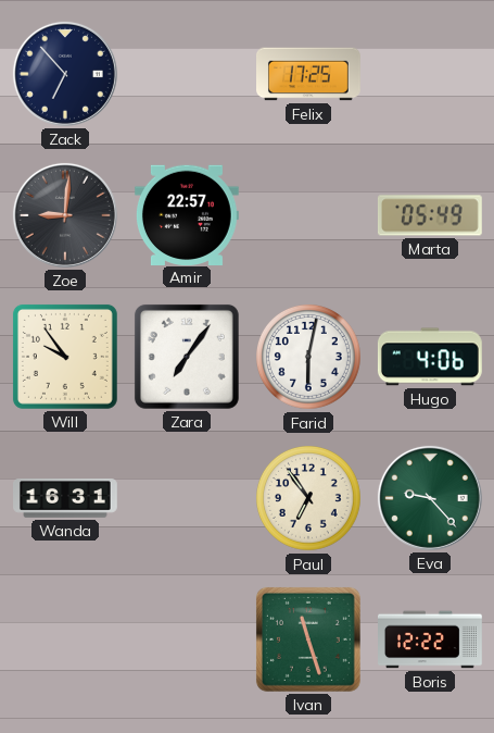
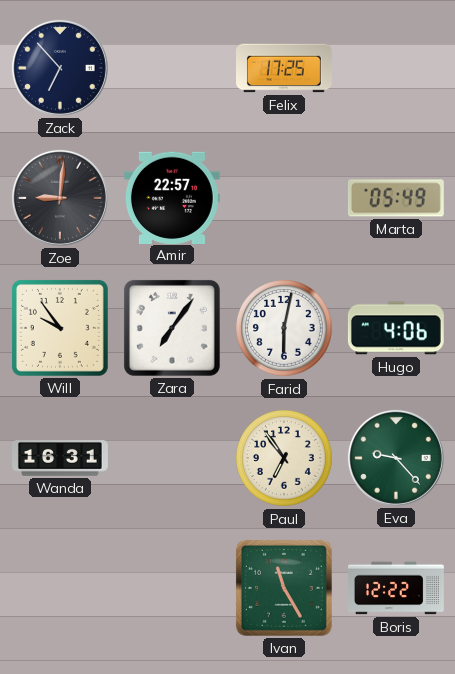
Ivan: 11:27 -> 11:25
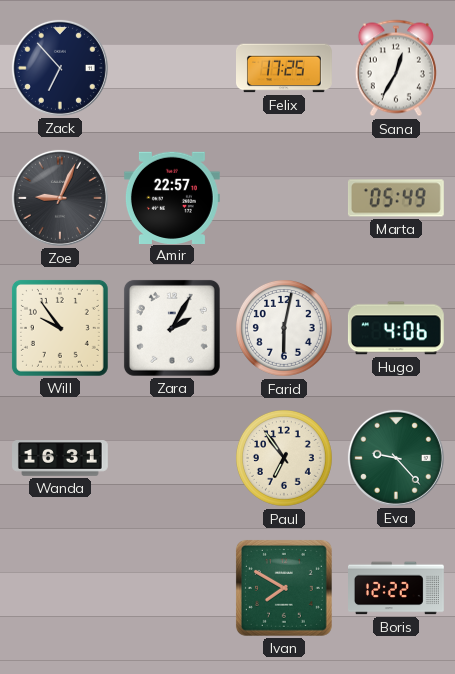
Sana: none -> 12:35
Zoe: 9:01 -> 9:04
Zara: 7:06 -> 2:05
Ivan: 11:25 -> 7:50
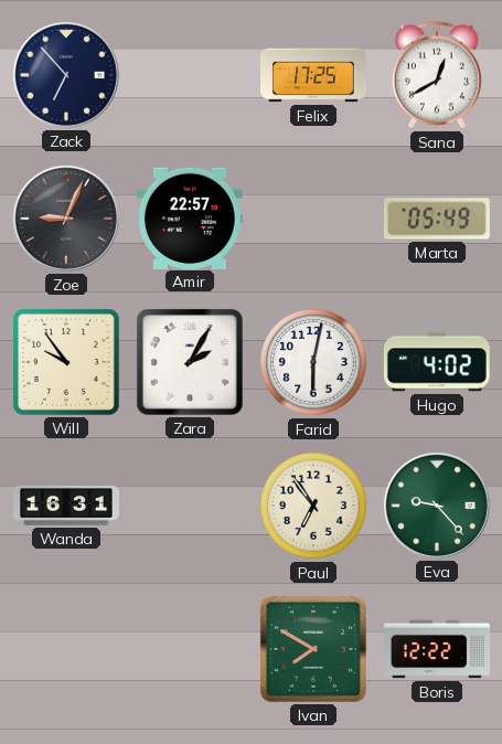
Sana: 12:35 -> 12:40
Hugo: 4:06 -> 4:02
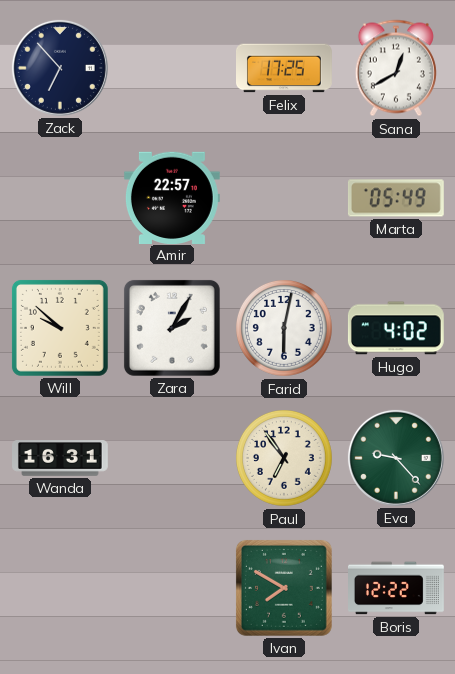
Zoe: 9:04 -> none
Will: 9:54 -> 9:52
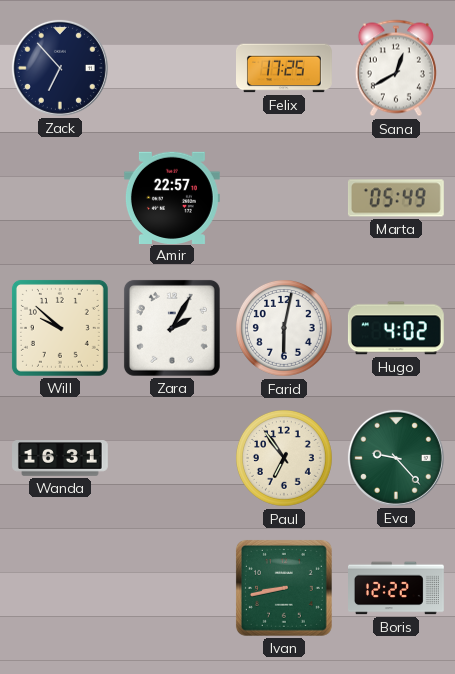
Ivan: 7:50 -> 8:43
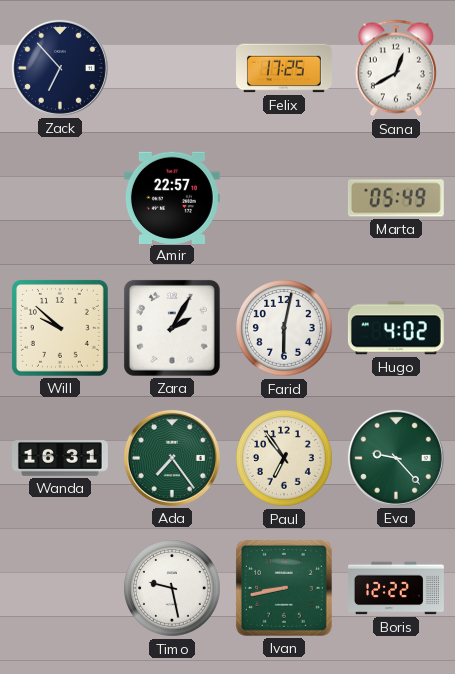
Ada: none -> 7:24
Timo: none -> 9:28
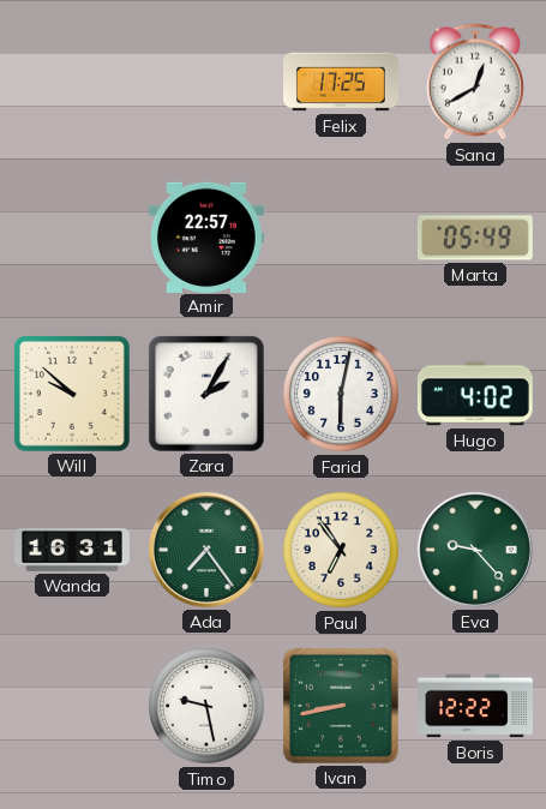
Zack: 6:53 -> none
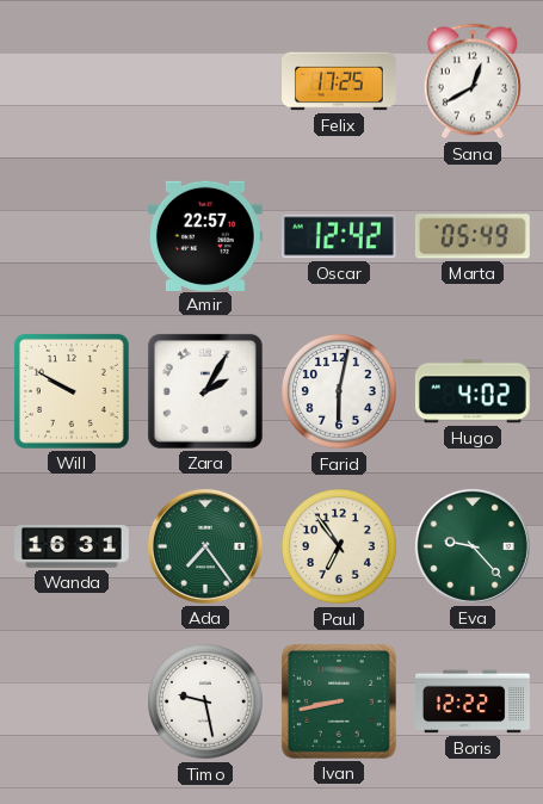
Oscar: none -> 12:42
Will: 9:52 -> 9:50
